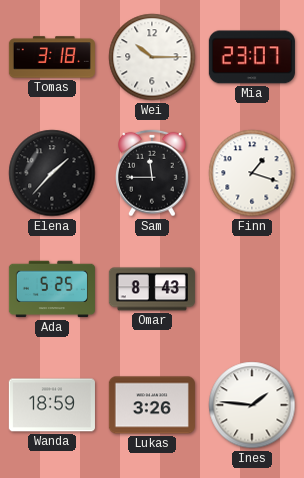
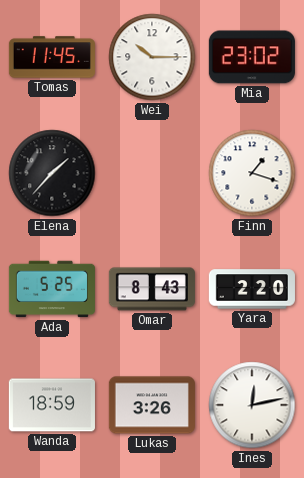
Tomas: 3:18 -> 11:45
Mia: 23:07 -> 23:02
Sam: 11:45 -> none
Yara: none -> 2:20
Ines: 1:46 -> 12:13
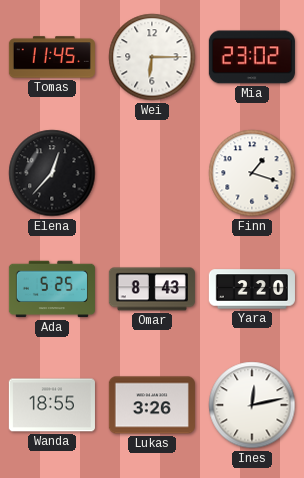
Wei: 10:15 -> 6:15
Elena: 1:37 -> 12:37
Wanda: 18:59 -> 18:55
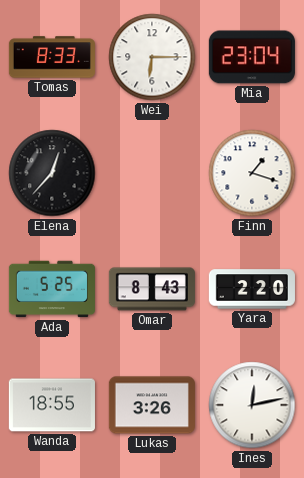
Tomas: 11:45 -> 8:33
Mia: 23:02 -> 23:04
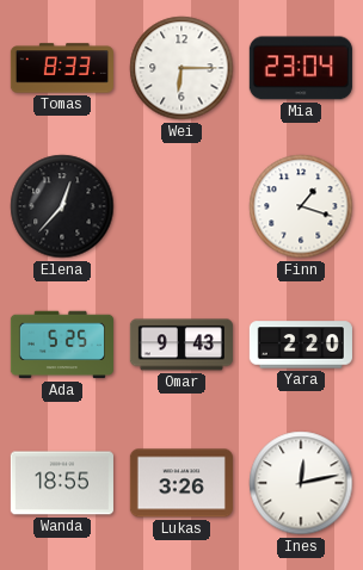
Omar: 8:43 -> 9:43
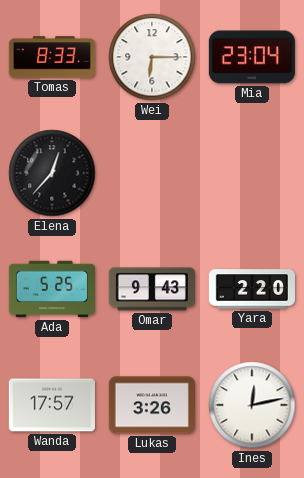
Finn: 1:18 -> none
Wanda: 18:55 -> 17:57
